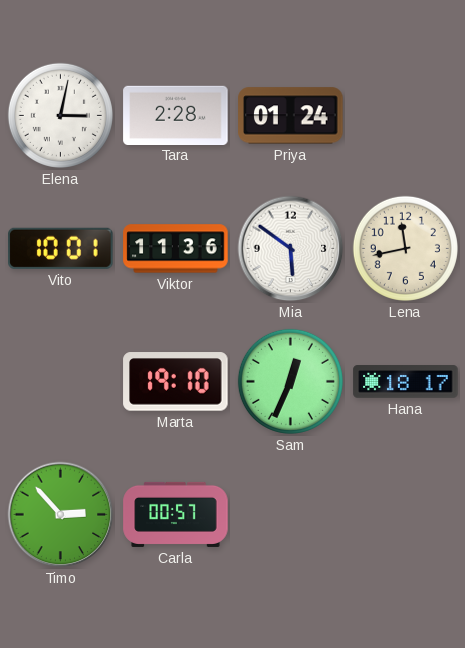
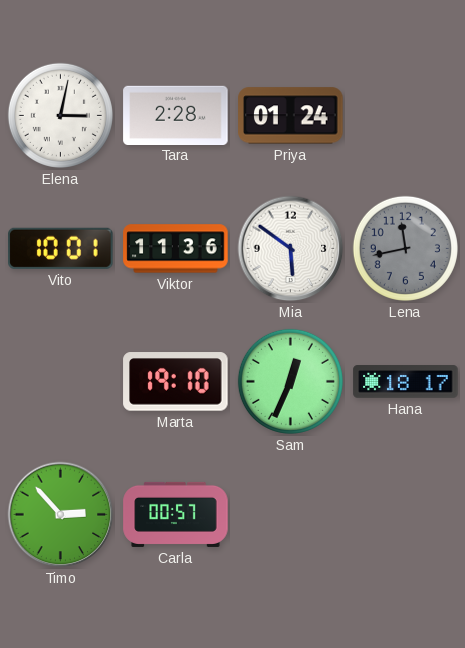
Lena dial: cream -> grey
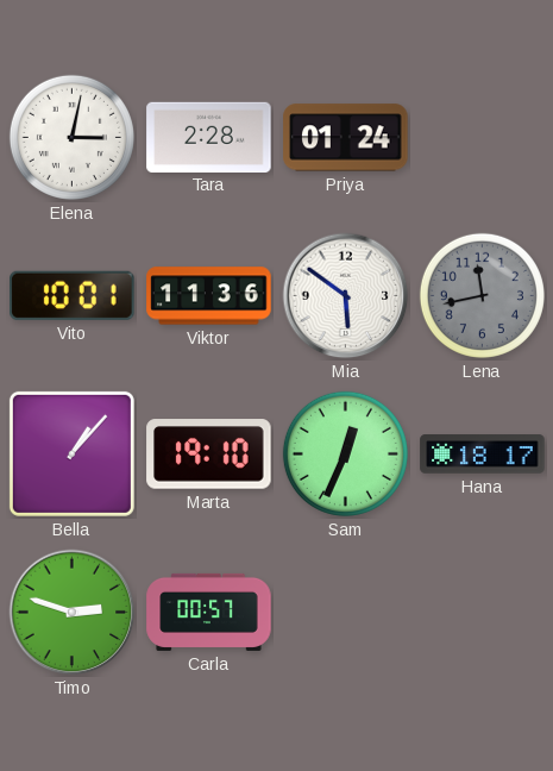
Bella: none -> 1:07
Timo: 2:53 -> 2:48
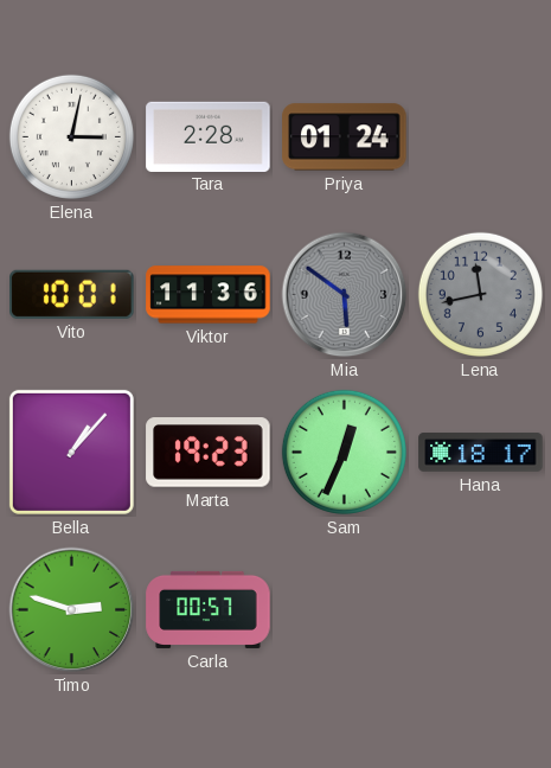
Mia dial: white -> grey
Marta: 19:10 -> 19:23
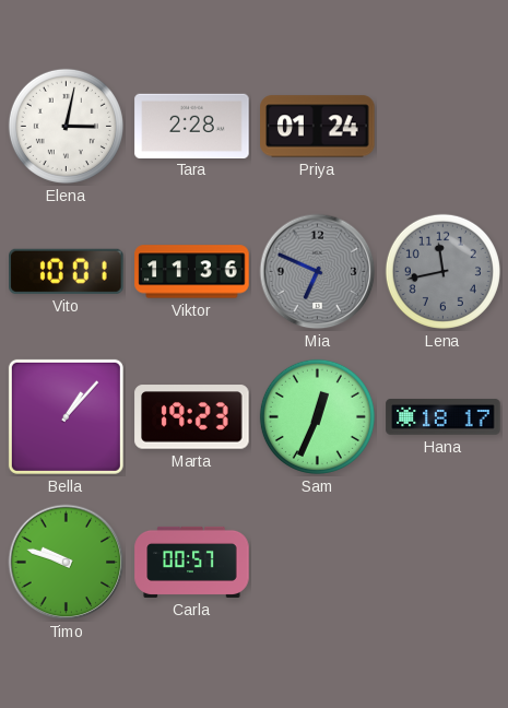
Mia: 5:51 -> 6:49
Timo: 2:48 -> 9:48
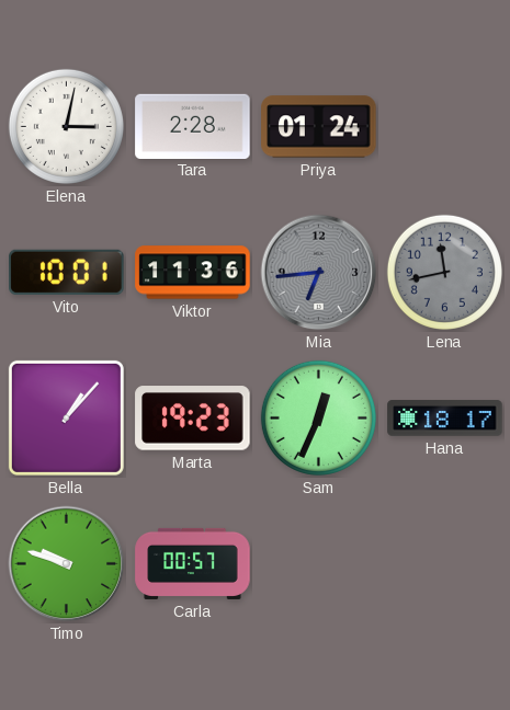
Mia: 6:49 -> 6:44
